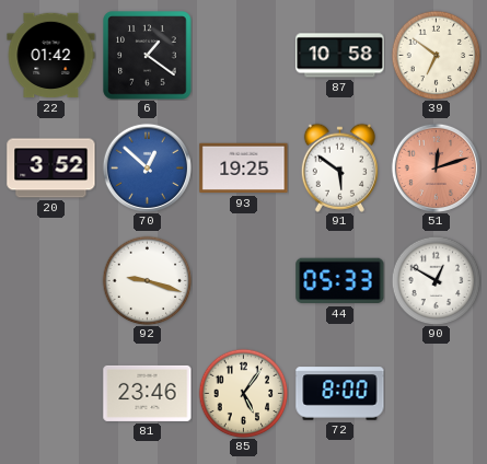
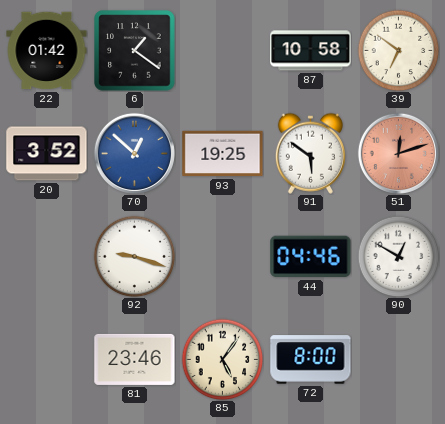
44: 05:33 -> 04:46
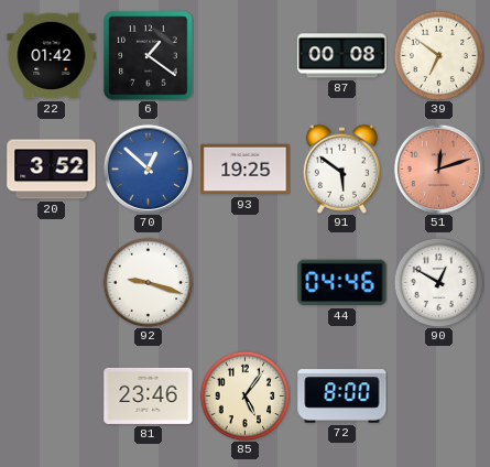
87: 10:58 -> 00:08
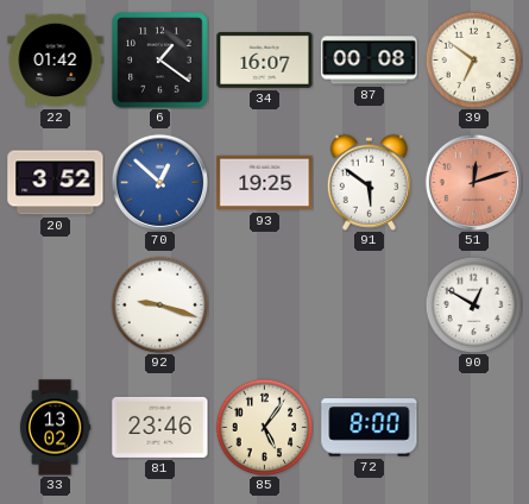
34: none -> 16:07
44: 04:46 -> none
33: none -> 13:02
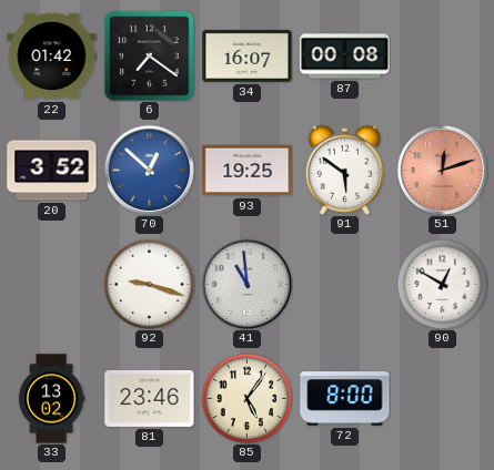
6: 1:21 -> 7:21
39: 6:51 -> none
41: none -> 10:59
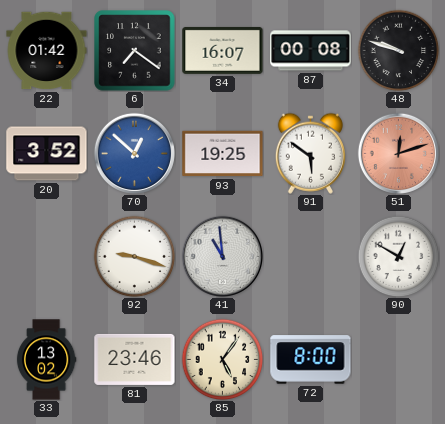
48: none -> 9:48
